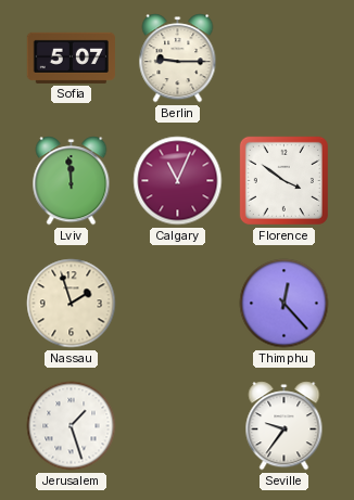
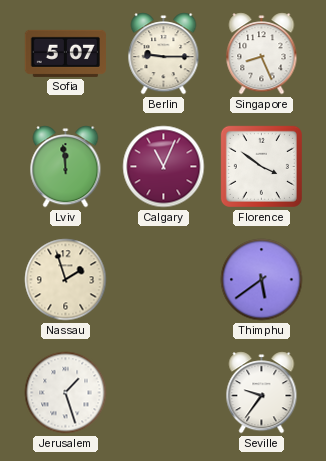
Singapore: none -> 8:26
Thimphu: 12:23 -> 5:39
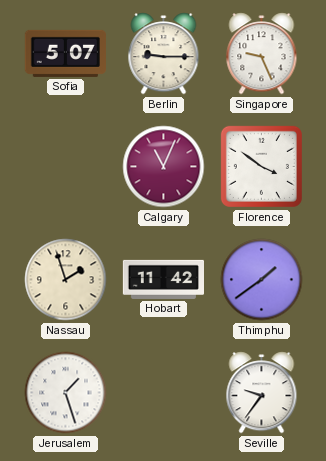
Singapore: 8:26 -> 9:26
Lviv: 11:59 -> none
Hobart: none -> 11:42
Thimphu: 5:39 -> 1:39
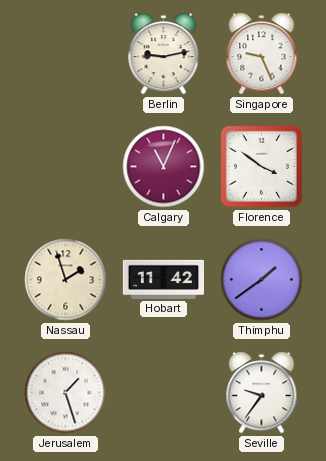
Sofia: 5:07 -> none
Berlin: 9:15 -> 9:13
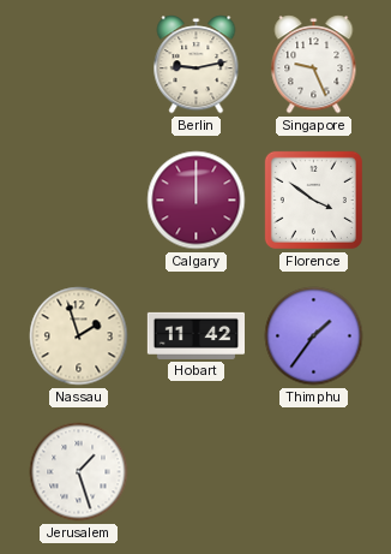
Calgary: 11:04 -> 12:00
Thimphu: 1:39 -> 1:36
Seville: 9:36 -> none
